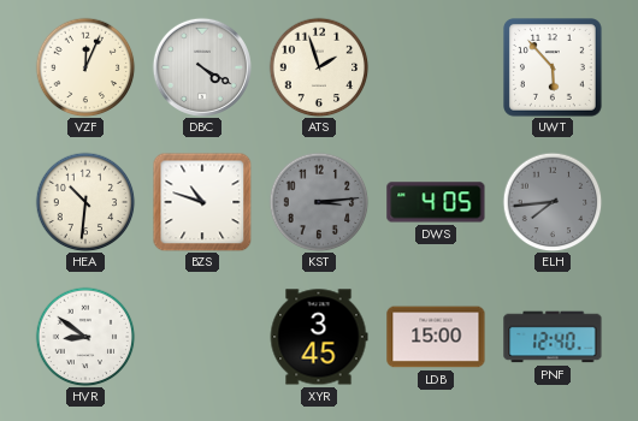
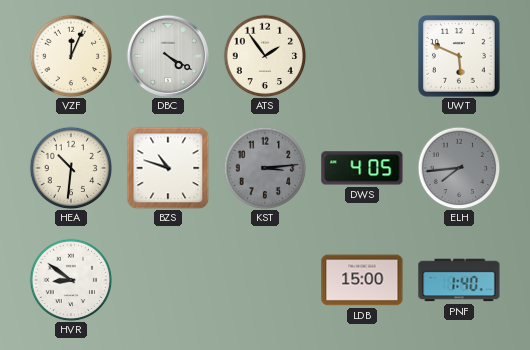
ATS: 1:57 -> 1:54
UWT: 5:53 -> 5:49
XYR: 3:45 -> none
PNF: 12:40 -> 1:40
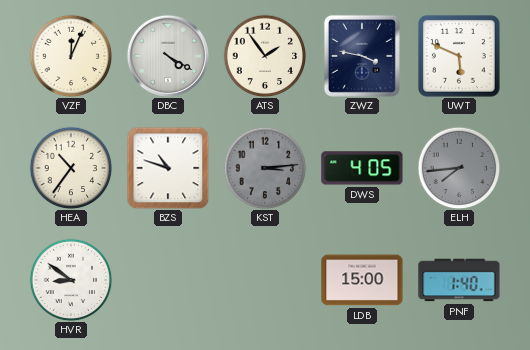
ZWZ: none -> 3:47
HEA: 10:31 -> 10:36
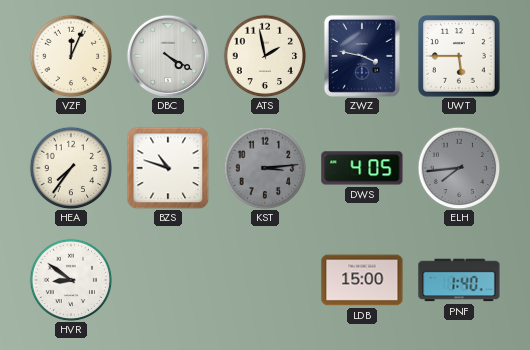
ATS: 1:54 -> 1:58
UWT: 5:49 -> 5:45
HEA: 10:36 -> 7:36
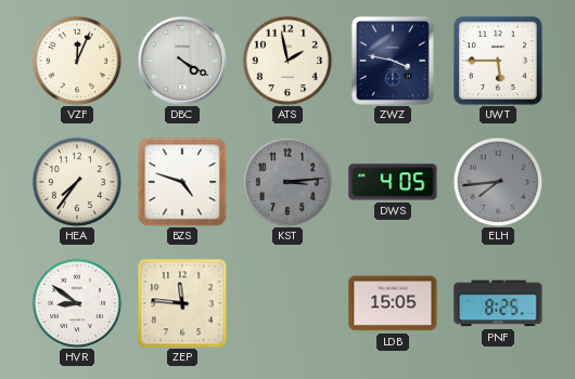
BZS: 10:48 -> 4:48
ZEP: none -> 11:46
LDB: 15:00 -> 15:05
PNF: 1:40 -> 8:25
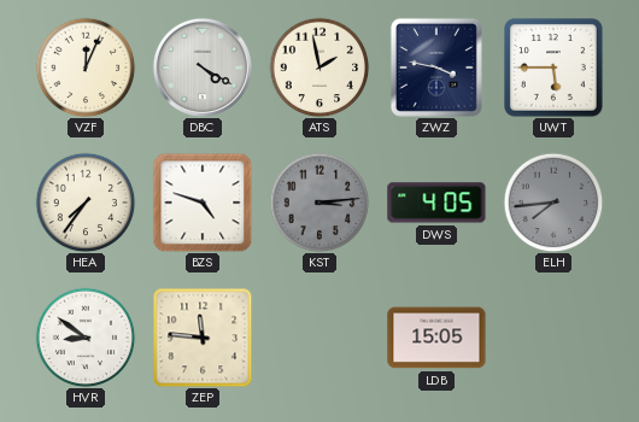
PNF: 8:25 -> none
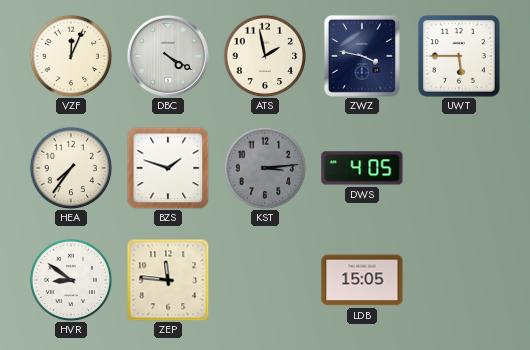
BZS: 4:48 -> 1:48
ELH: 7:44 -> none
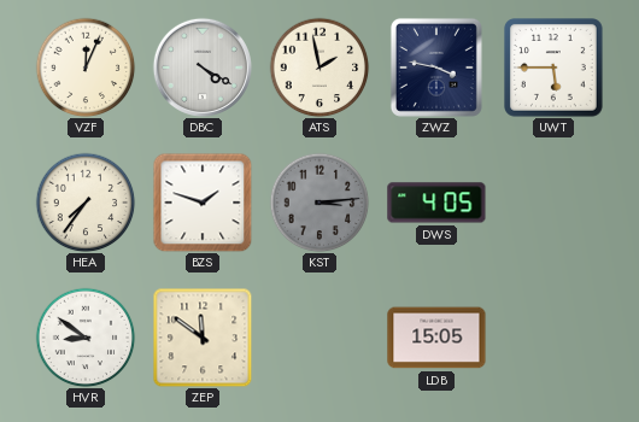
ZEP: 11:46 -> 11:51
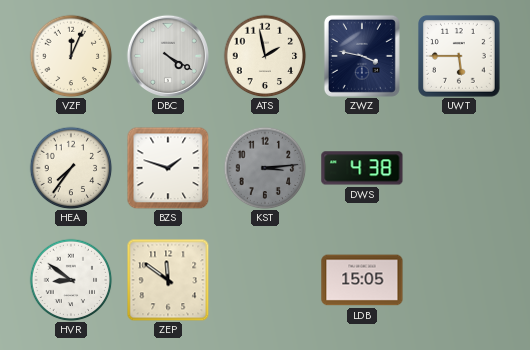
DWS: 4:05 -> 4:38
